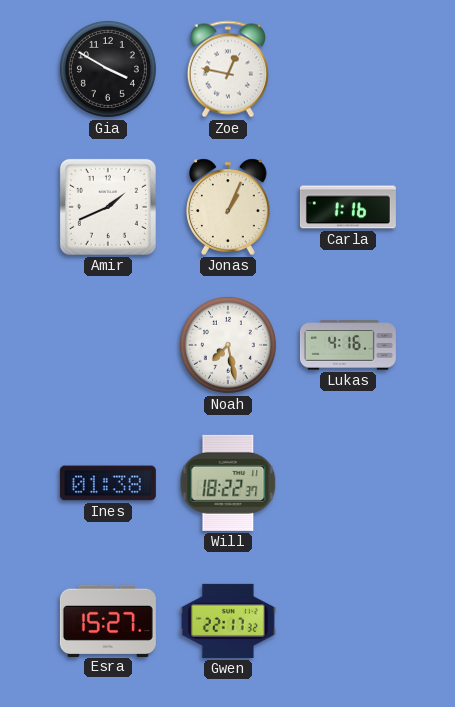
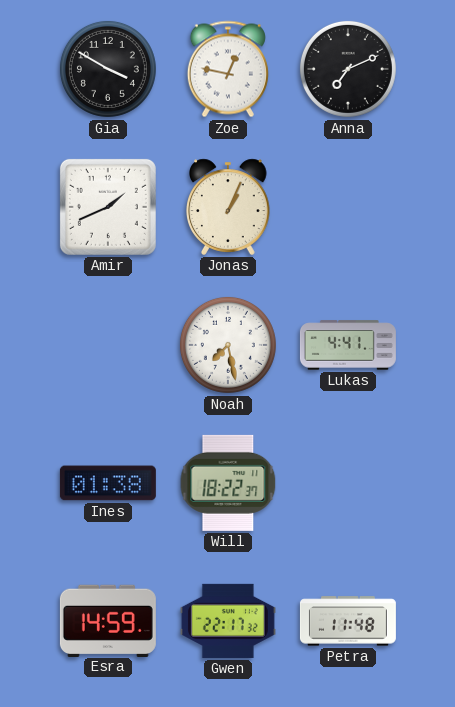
Anna: none -> 7:11
Carla: 1:16 -> none
Lukas: 4:16 -> 4:41
Esra: 15:27 -> 14:59
Petra: none -> 11:48
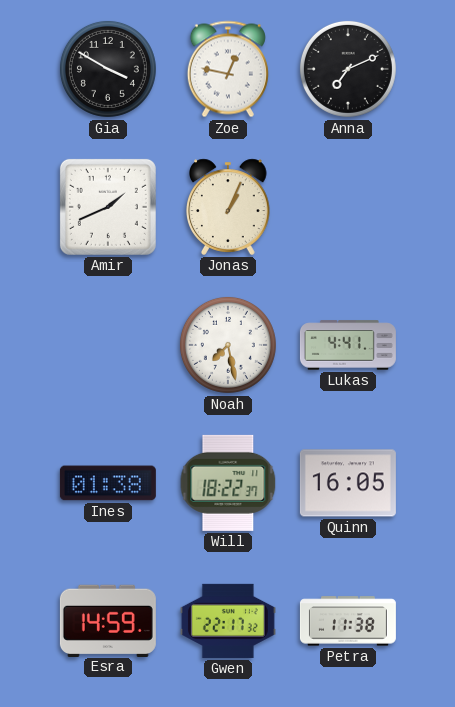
Quinn: none -> 16:05
Petra: 11:48 -> 11:38
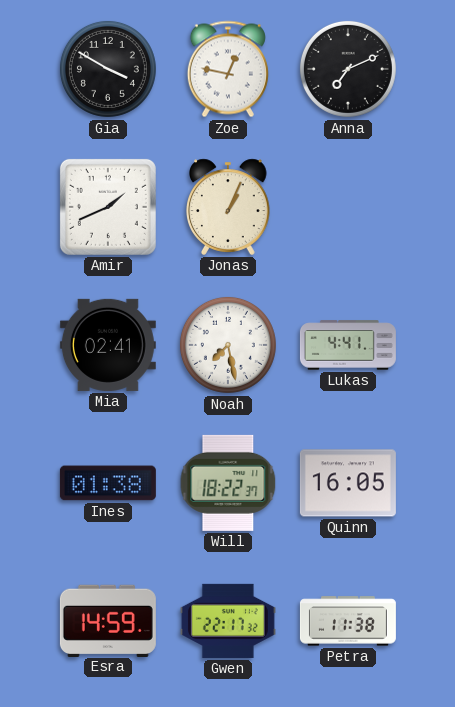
Mia: none -> 02:41
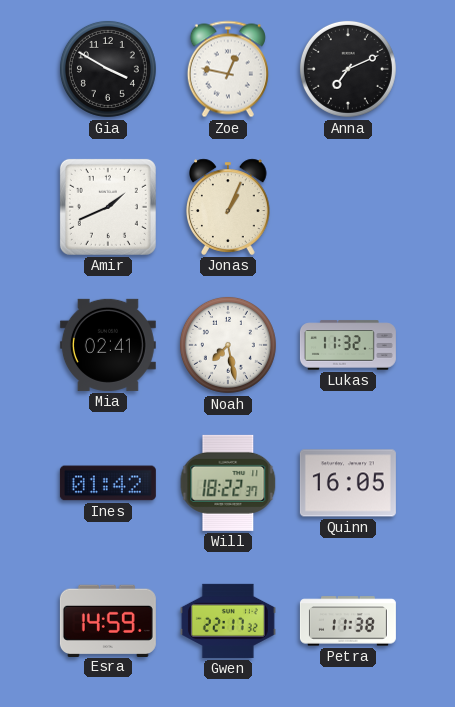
Lukas: 4:41 -> 11:32
Ines: 01:38 -> 01:42
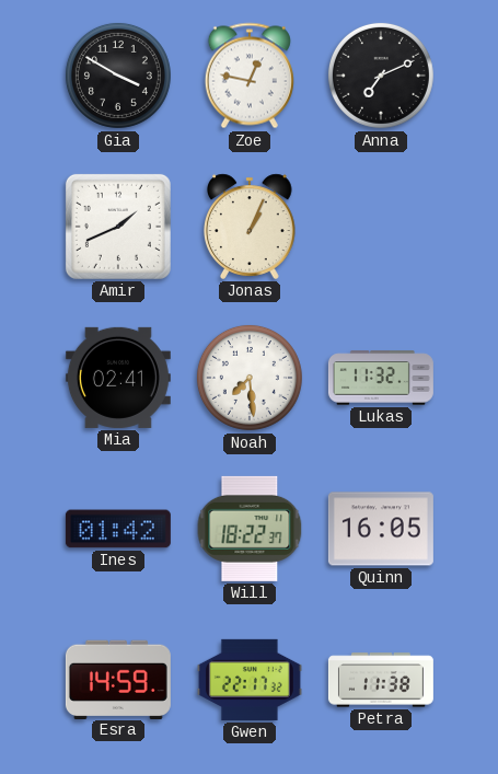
Noah: 7:28 -> 7:29
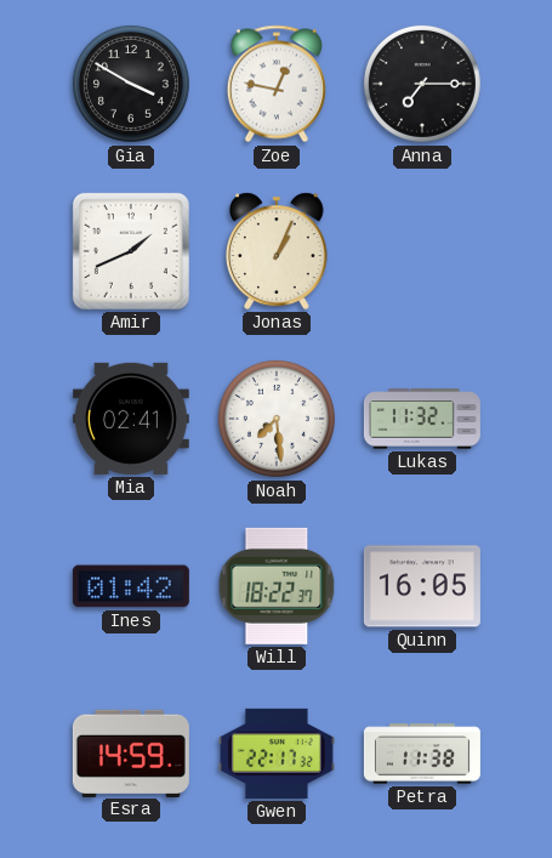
Anna: 7:11 -> 7:15
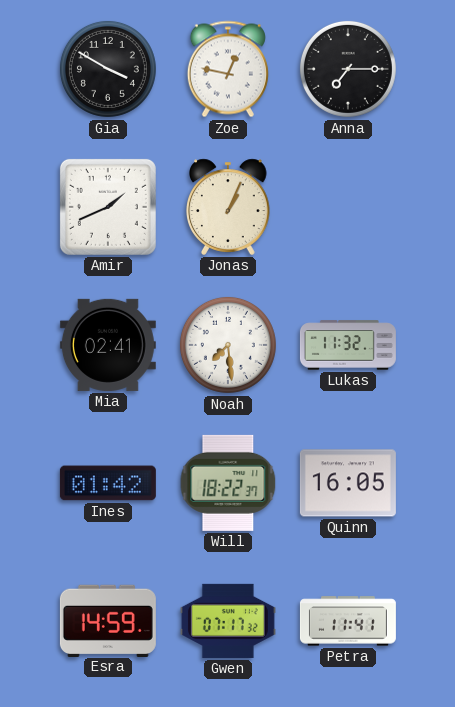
Gwen: 22:17 -> 07:17
Petra: 11:38 -> 11:41
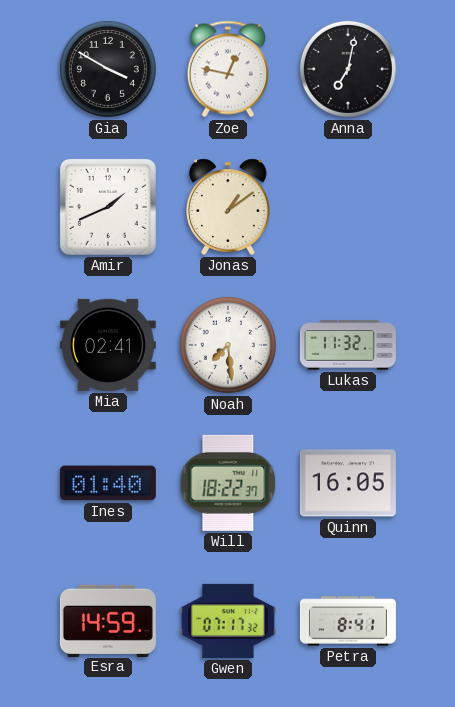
Anna: 7:15 -> 7:02
Jonas: 1:04 -> 1:09
Ines: 01:42 -> 01:40
Petra: 11:41 -> 8:41
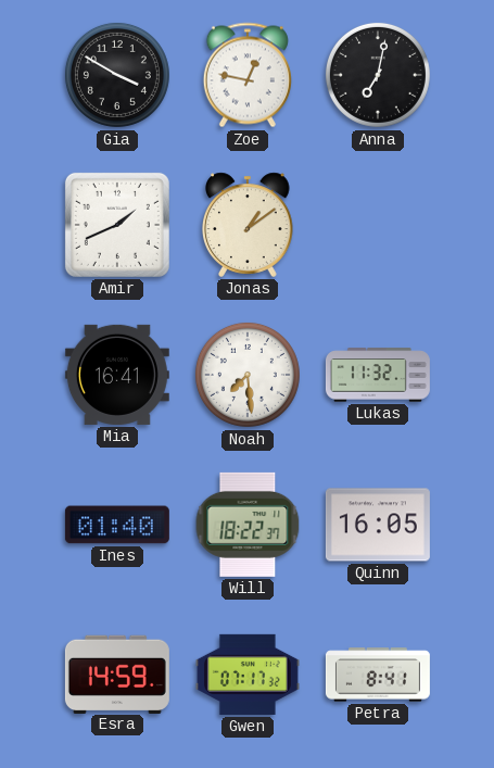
Mia: 02:41 -> 16:41
